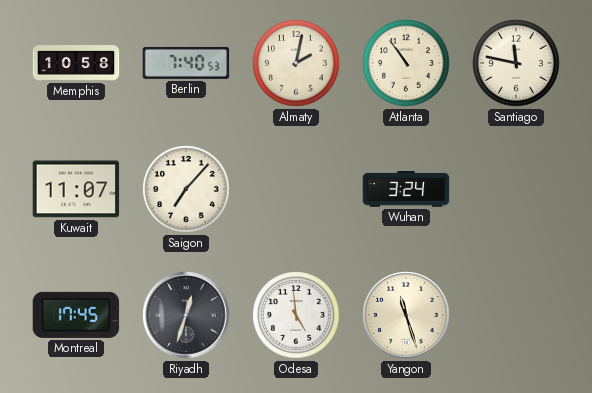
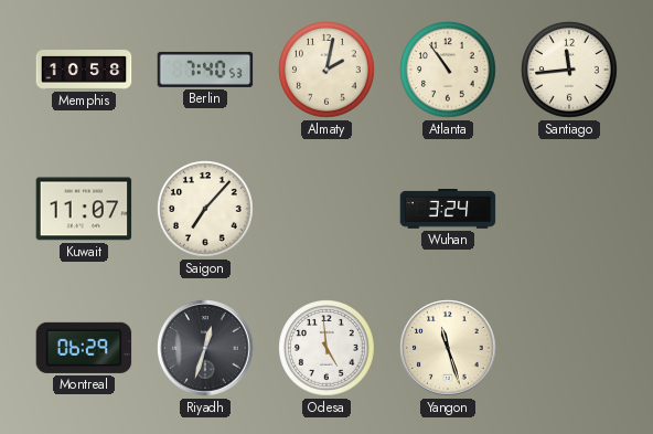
Santiago: 11:47 -> 11:44
Montreal: 17:45 -> 06:29
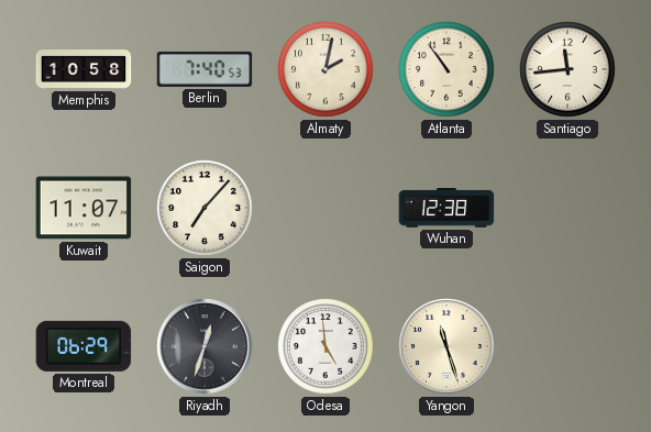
Wuhan: 3:24 -> 12:38
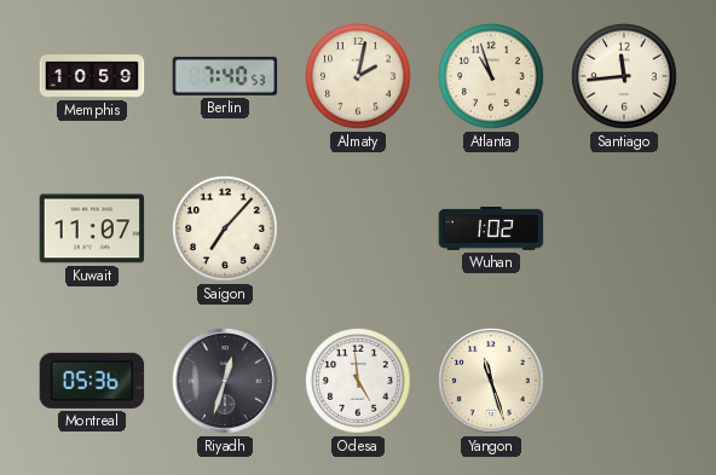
Memphis: 10:58 -> 10:59
Atlanta: 10:54 -> 10:57
Wuhan: 12:38 -> 1:02
Montreal: 06:29 -> 05:36
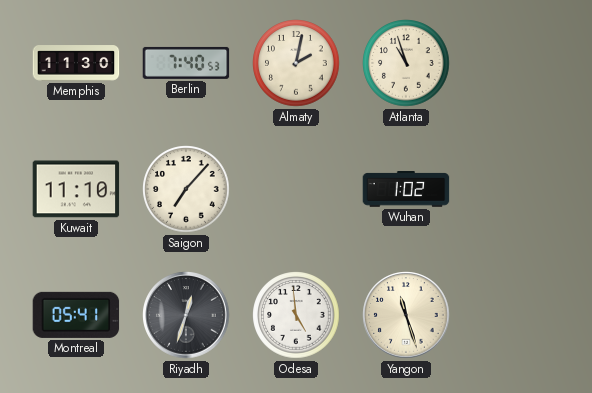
Memphis: 10:59 -> 11:30
Santiago: 11:44 -> none
Kuwait: 11:07 -> 11:10
Montreal: 05:36 -> 05:41
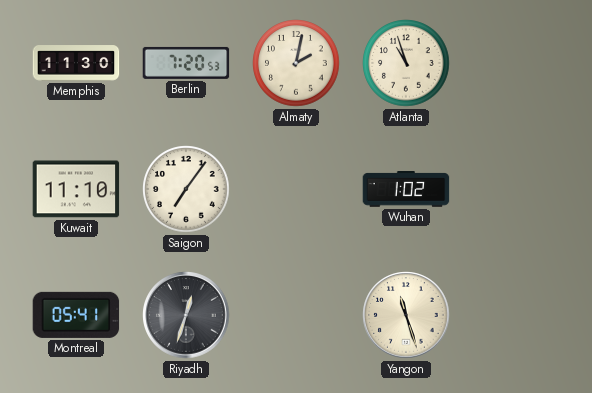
Berlin: 7:40 -> 7:20
Saigon: 7:07 -> 7:06
Odesa: 4:59 -> none
